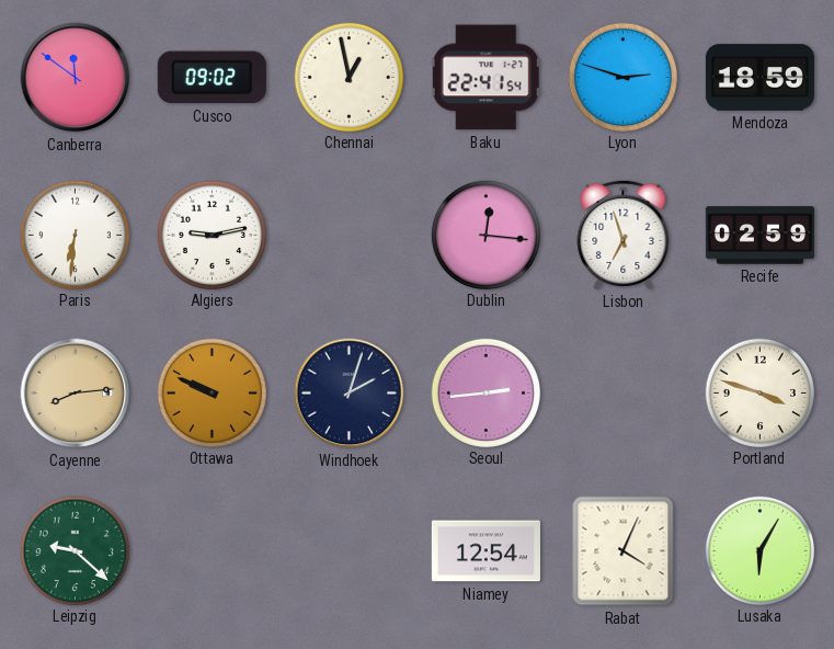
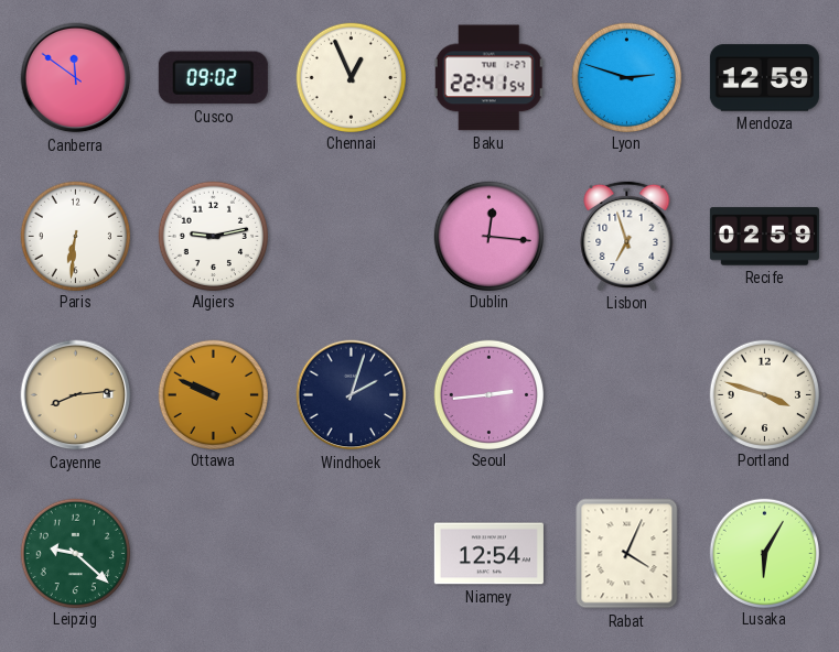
Chennai: 12:58 -> 12:56
Mendoza: 18:59 -> 12:59
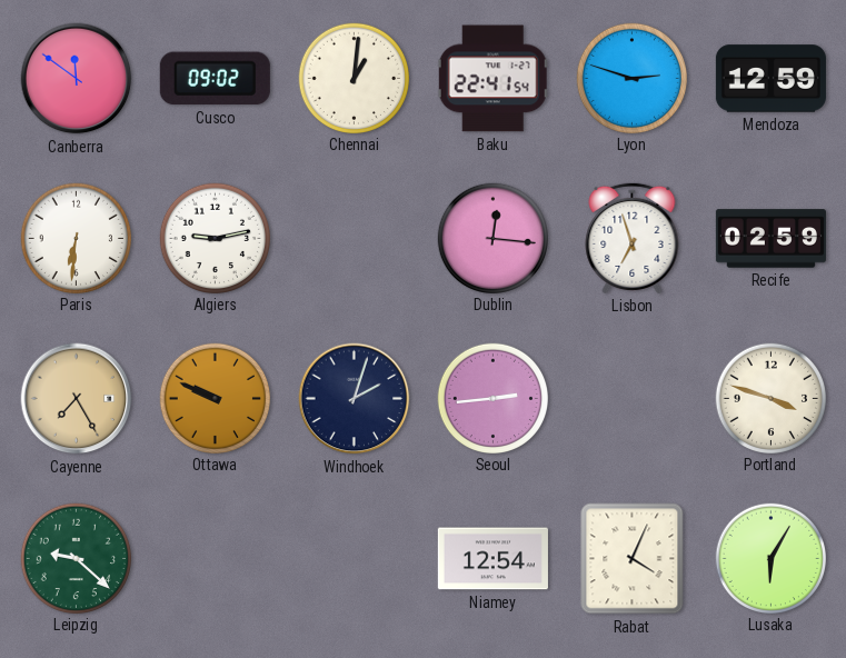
Chennai: 12:56 -> 1:01
Cayenne: 8:14 -> 7:25
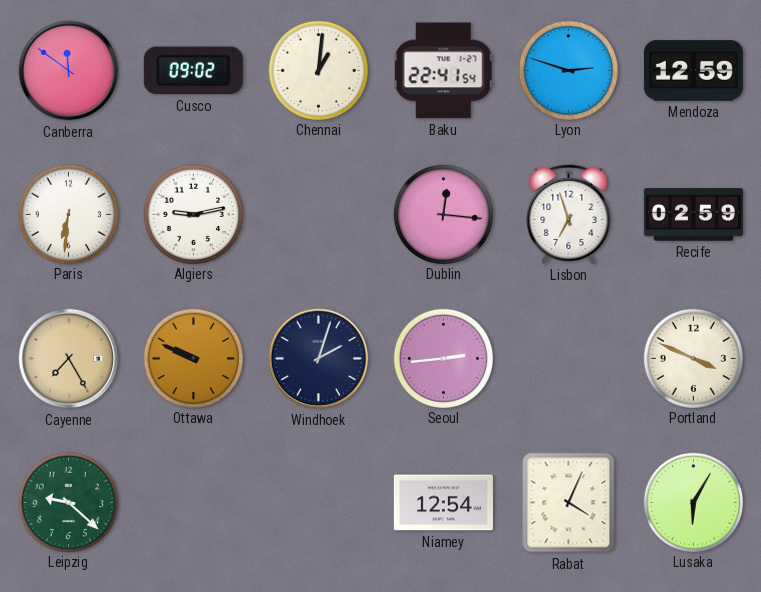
Portland: 3:48 -> 3:49
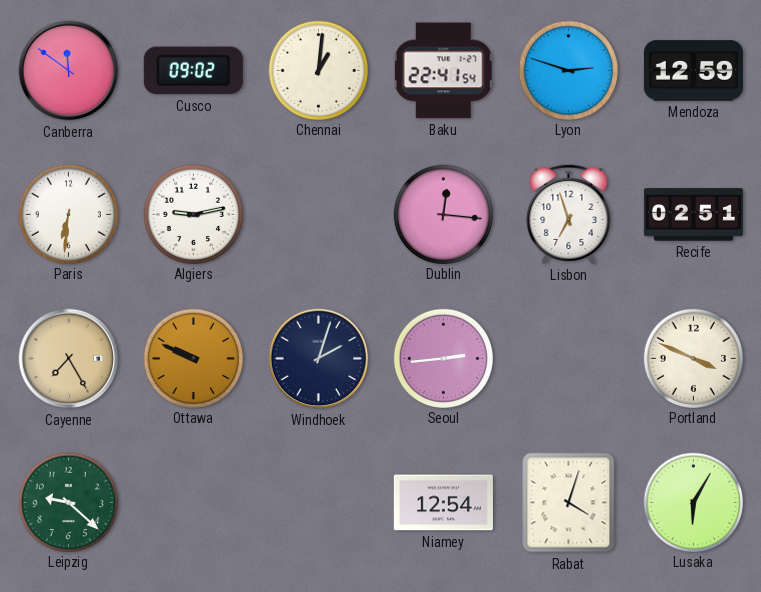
Recife: 02:59 -> 02:51
Rabat: 4:04 -> 4:03
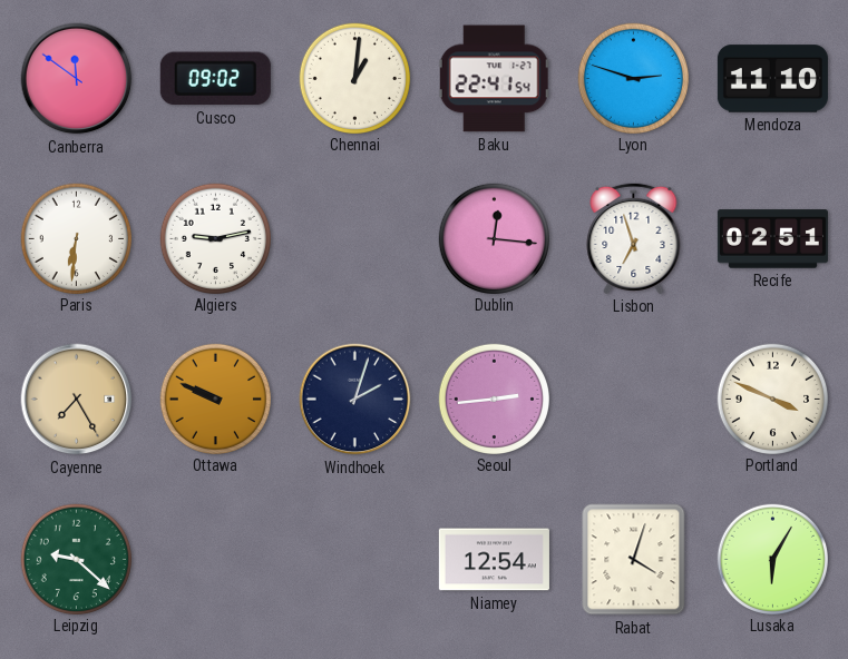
Mendoza: 12:59 -> 11:10
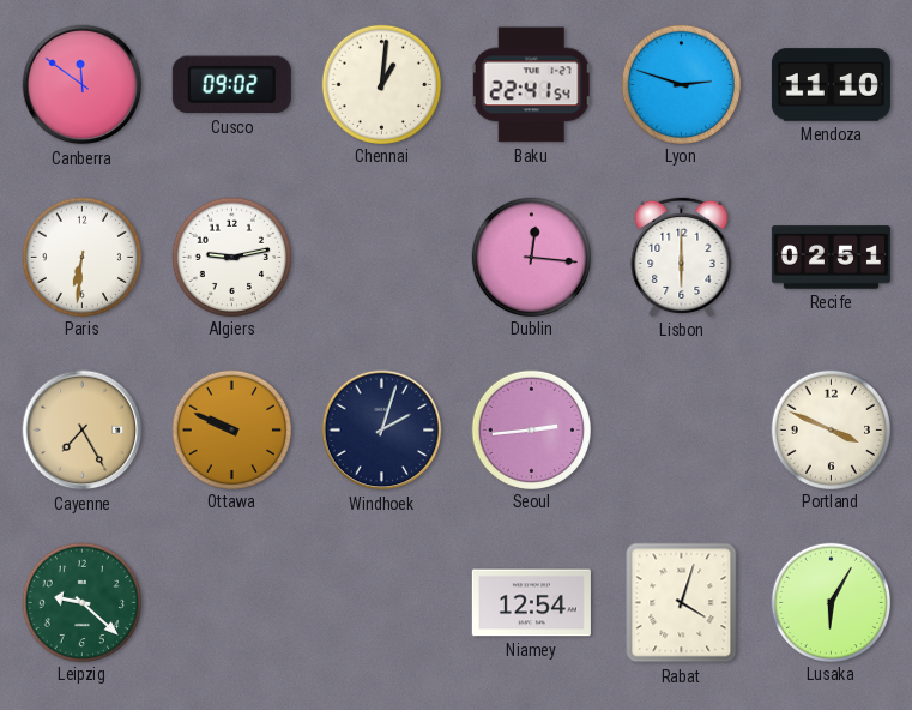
Lisbon: 6:57 -> 6:00
